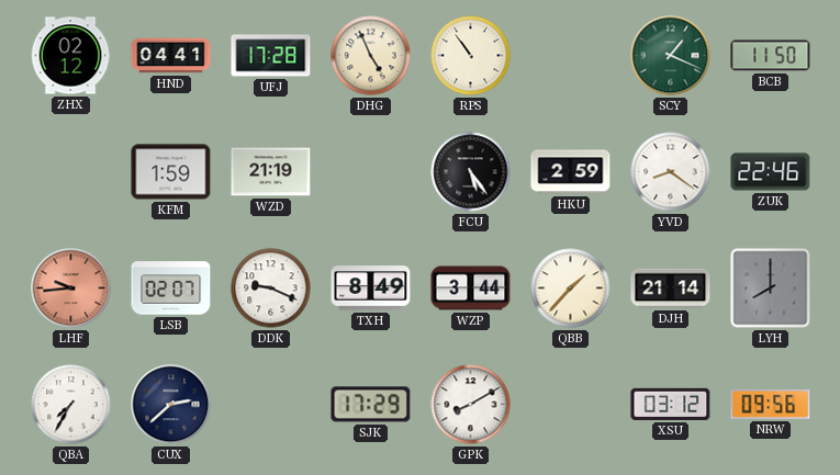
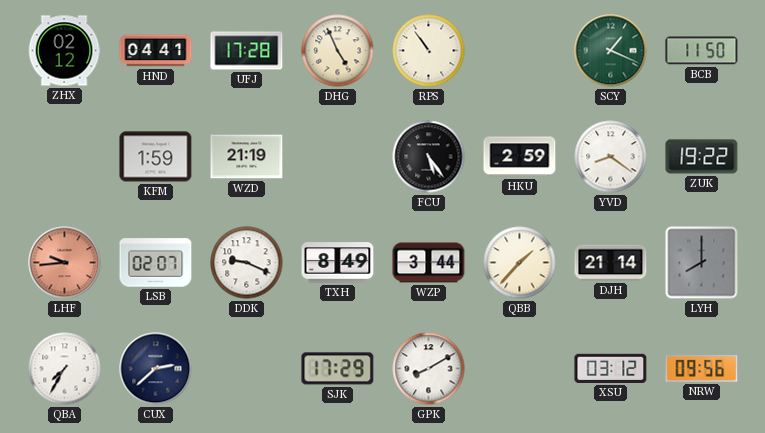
ZUK: 22:46 -> 19:22
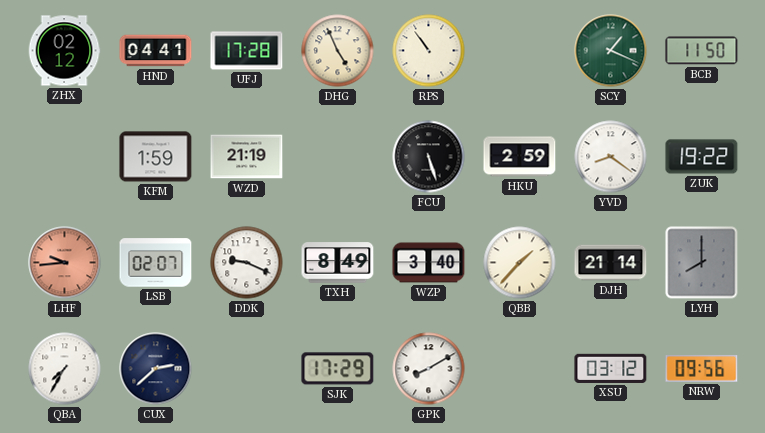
FCU: 5:24 -> 5:27
WZP: 3:44 -> 3:40
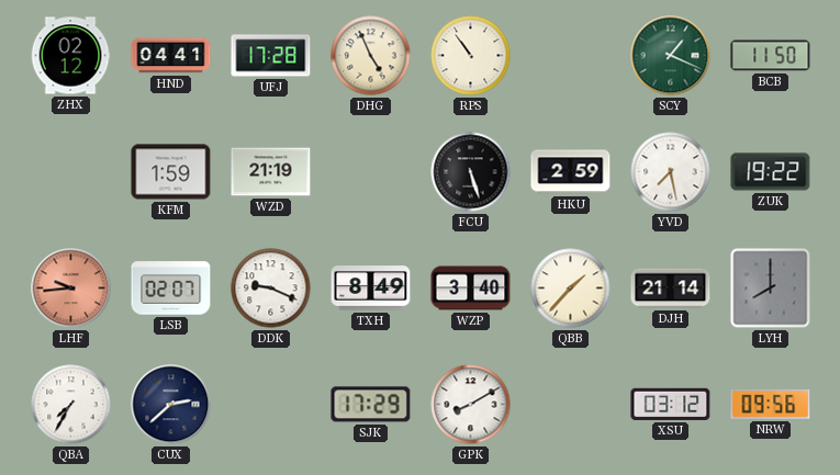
YVD: 8:21 -> 7:28
